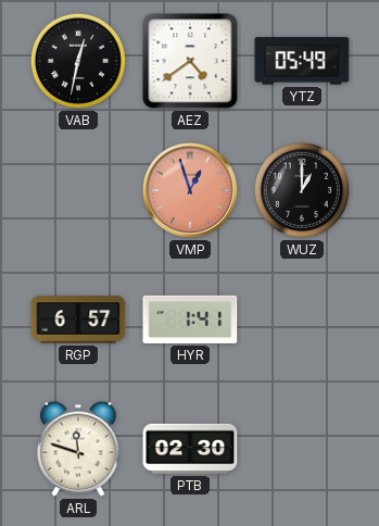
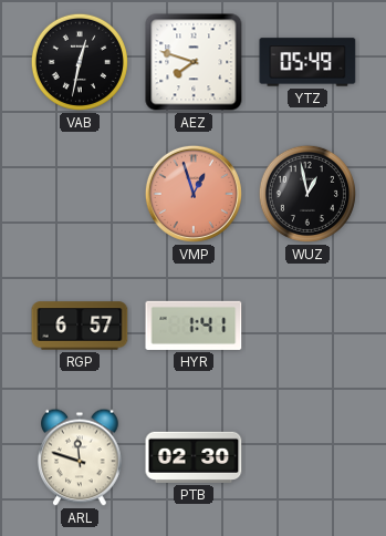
AEZ: 4:39 -> 7:48
WUZ: 1:00 -> 12:58
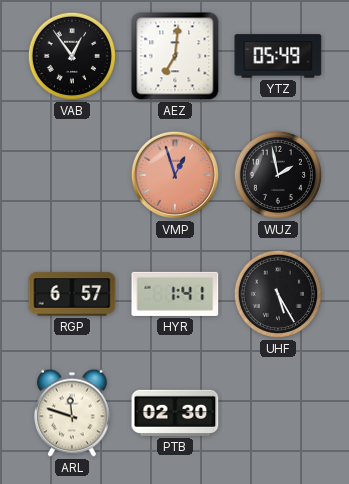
VAB: 12:32 -> 12:54
AEZ: 7:48 -> 7:01
WUZ: 12:58 -> 1:58
UHF: none -> 5:25
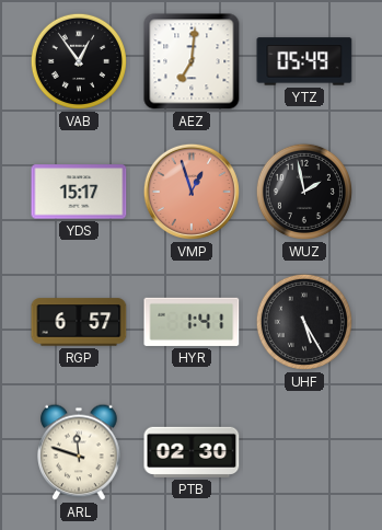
YDS: none -> 15:17
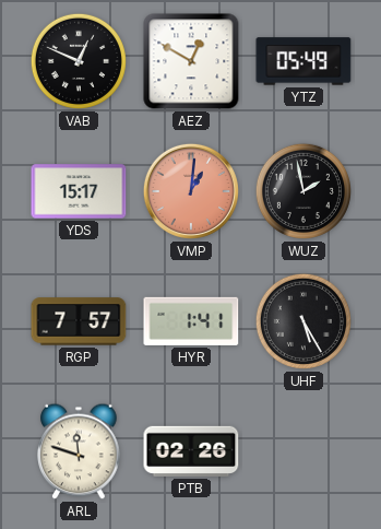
VAB: 12:54 -> 12:49
AEZ: 7:01 -> 12:50
VMP: 12:57 -> 1:01
RGP: 6:57 -> 7:57
PTB: 02:30 -> 02:26
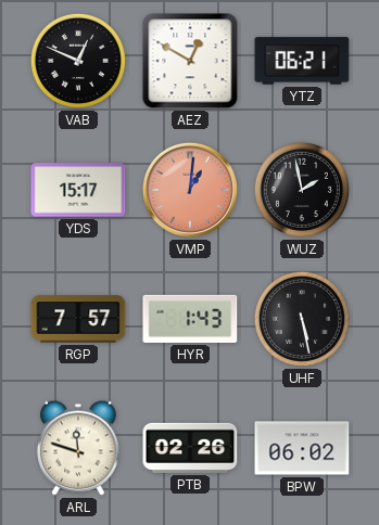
YTZ: 05:49 -> 06:21
HYR: 1:41 -> 1:43
UHF: 5:25 -> 5:28
BPW: none -> 06:02
